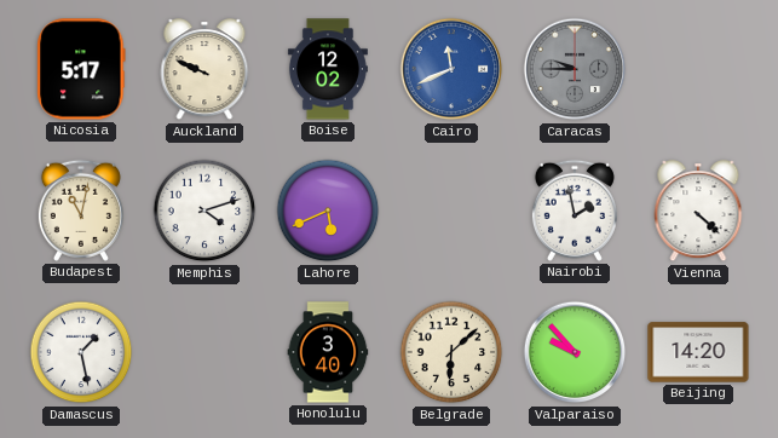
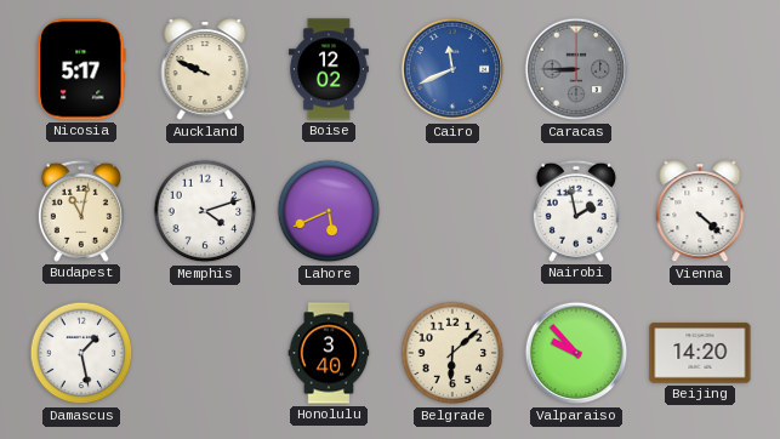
Caracas: 9:45 -> 8:45
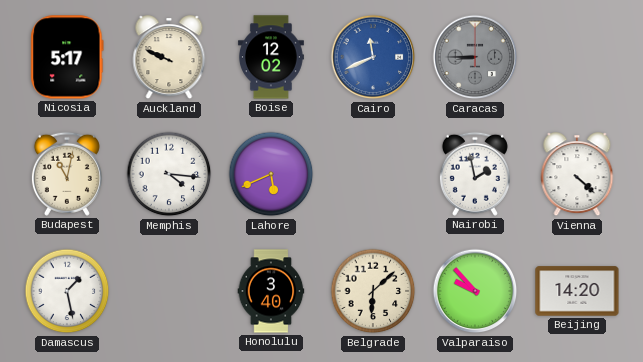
Memphis: 4:12 -> 4:16
